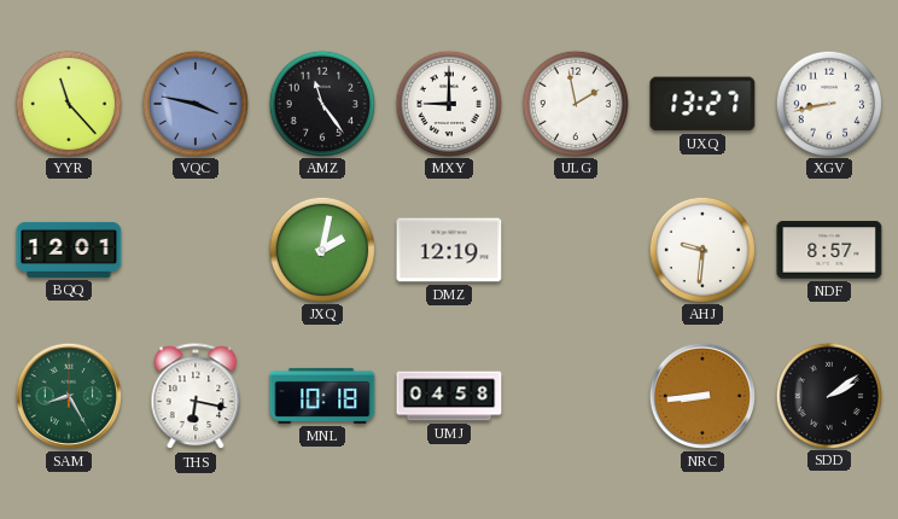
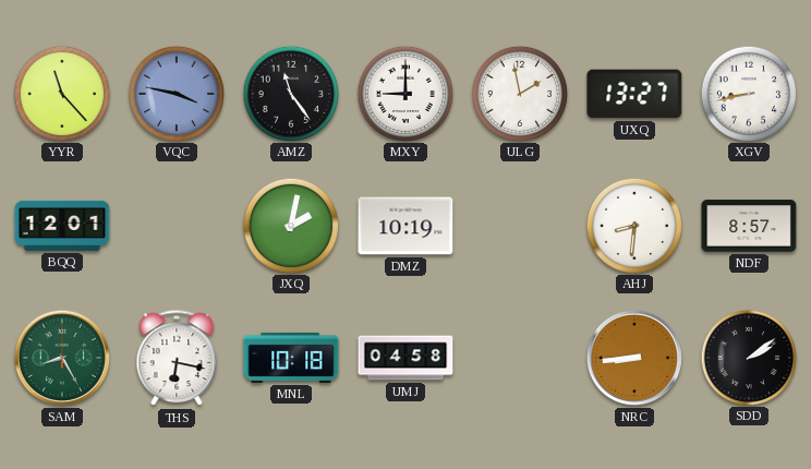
DMZ: 12:19 -> 10:19
AHJ: 9:31 -> 8:31
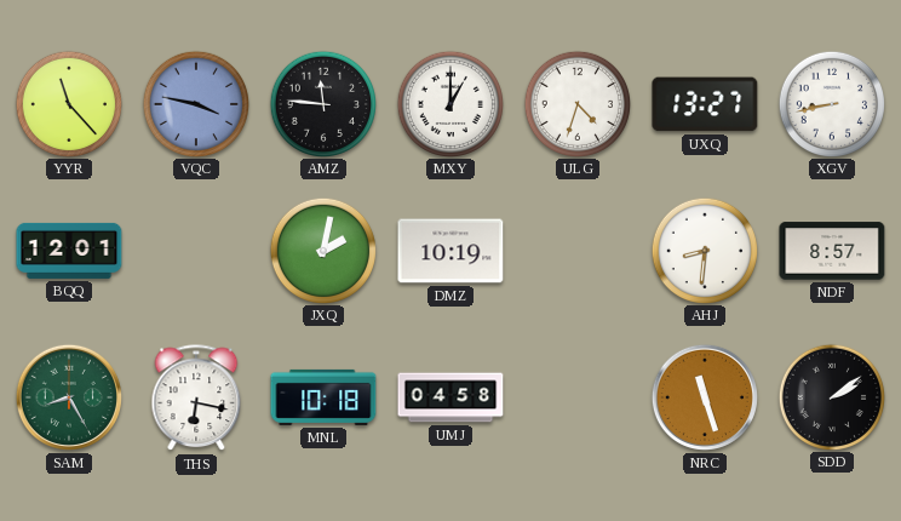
AMZ: 11:24 -> 11:46
MXY: 9:00 -> 1:00
ULG: 1:58 -> 4:33
NRC: 8:44 -> 11:27
